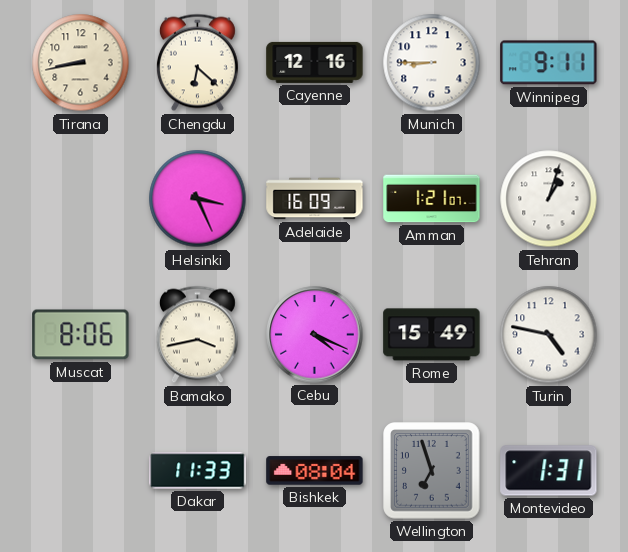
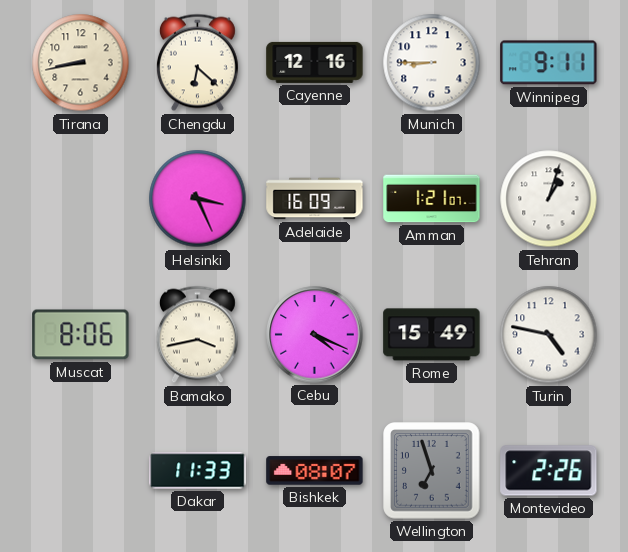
Bishkek: 08:04 -> 08:07
Montevideo: 1:31 -> 2:26
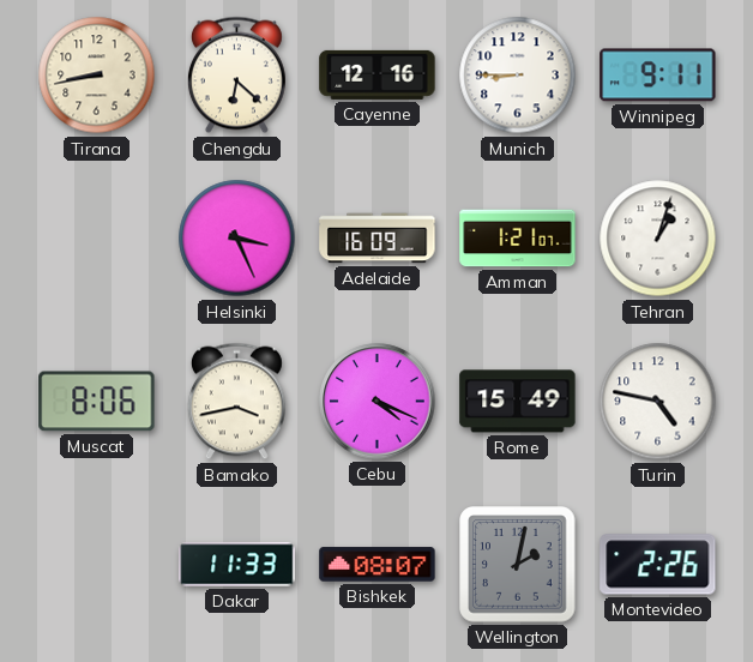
Wellington: 6:57 -> 2:02
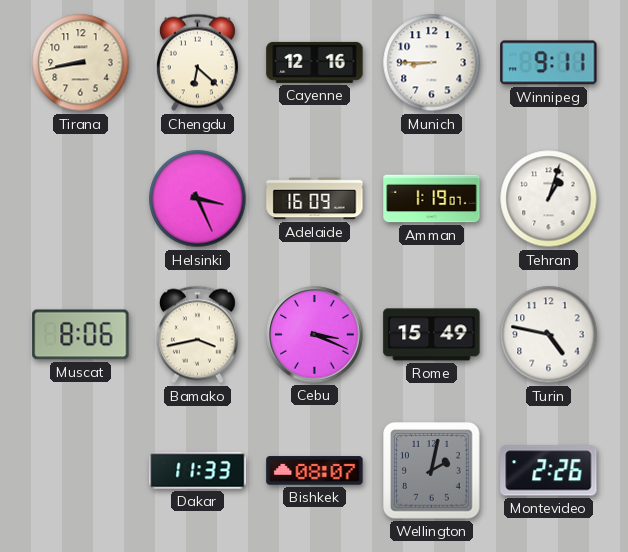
Amman: 1:21 -> 1:19
Cebu: 4:19 -> 3:19
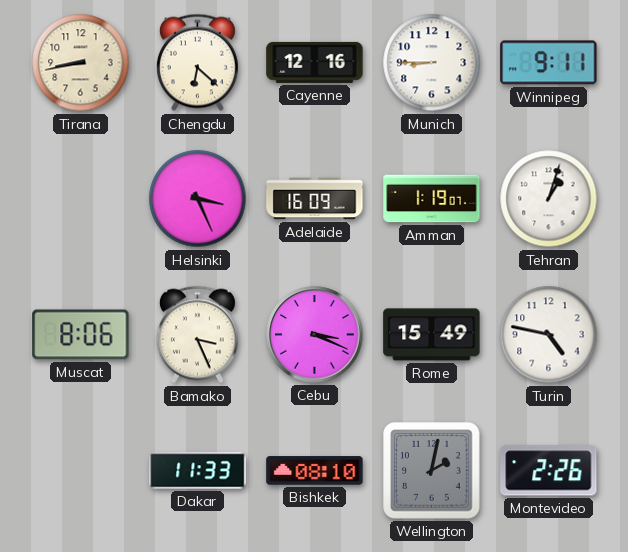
Bamako: 3:43 -> 3:26
Bishkek: 08:07 -> 08:10
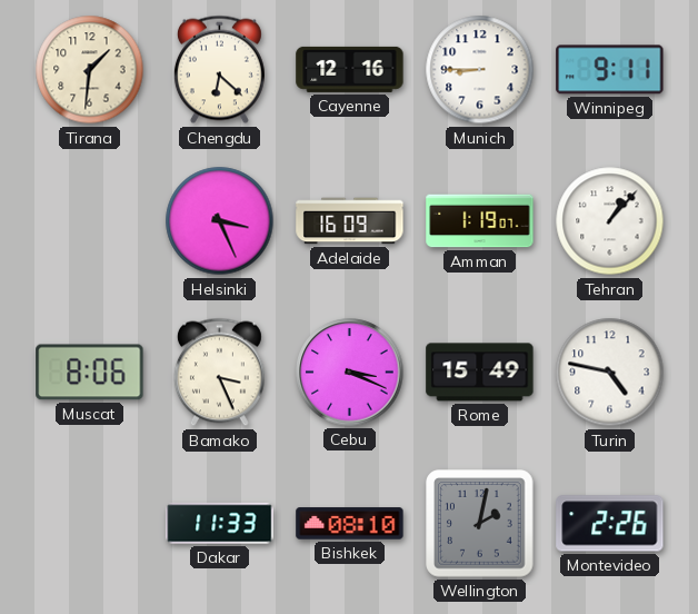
Tirana: 8:43 -> 1:31
Tehran: 1:03 -> 1:07
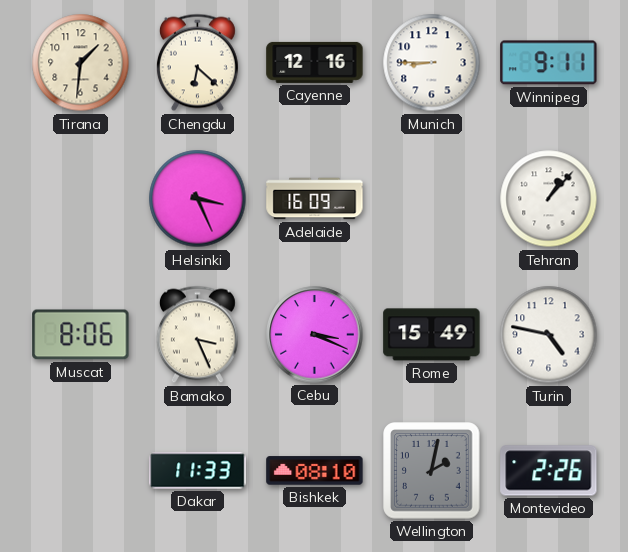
Amman: 1:19 -> none
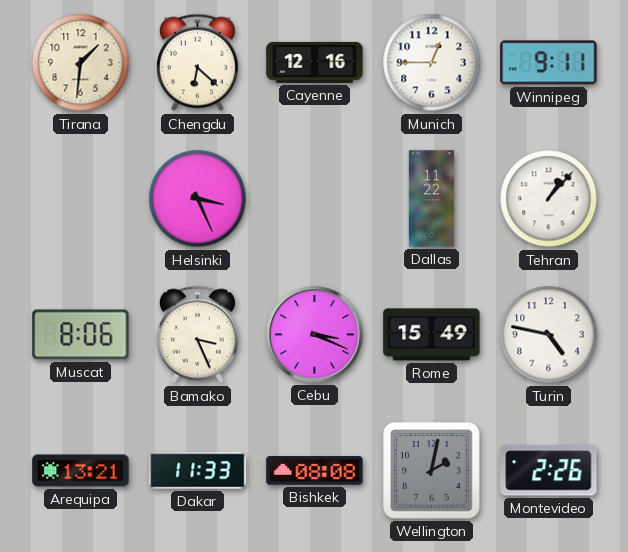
Munich: 8:45 -> 12:45
Adelaide: 16:09 -> none
Dallas: none -> 11:22
Arequipa: none -> 13:21
Bishkek: 08:10 -> 08:08
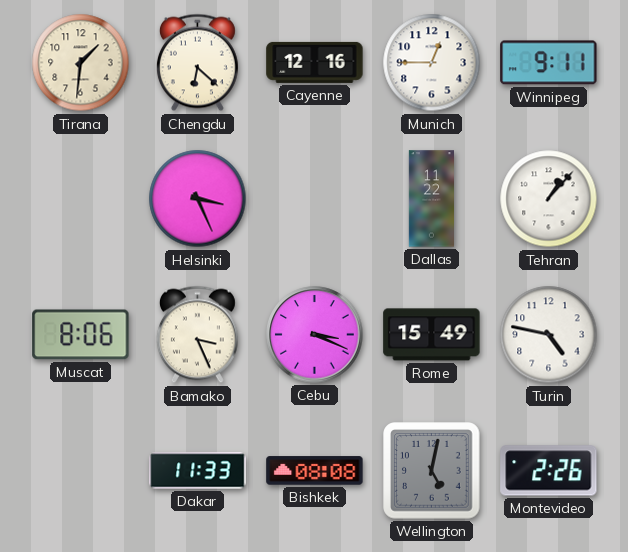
Arequipa: 13:21 -> none
Wellington: 2:02 -> 5:02
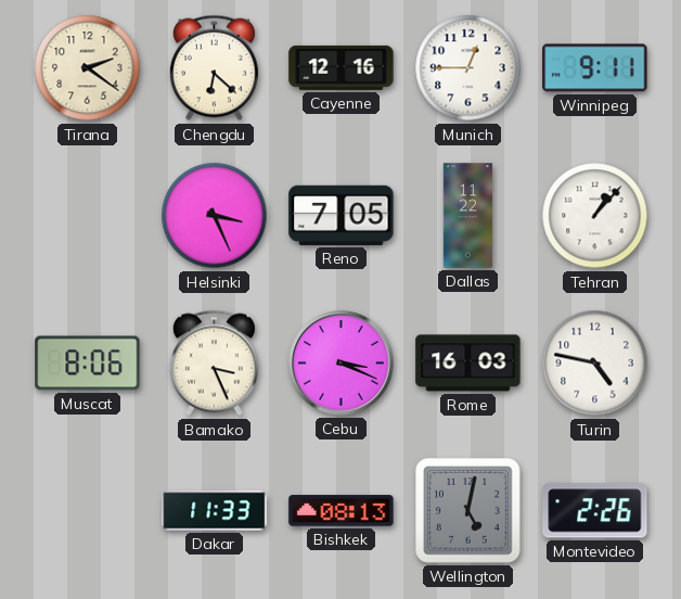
Tirana: 1:31 -> 2:21
Reno: none -> 7:05
Rome: 15:49 -> 16:03
Bishkek: 08:08 -> 08:13
